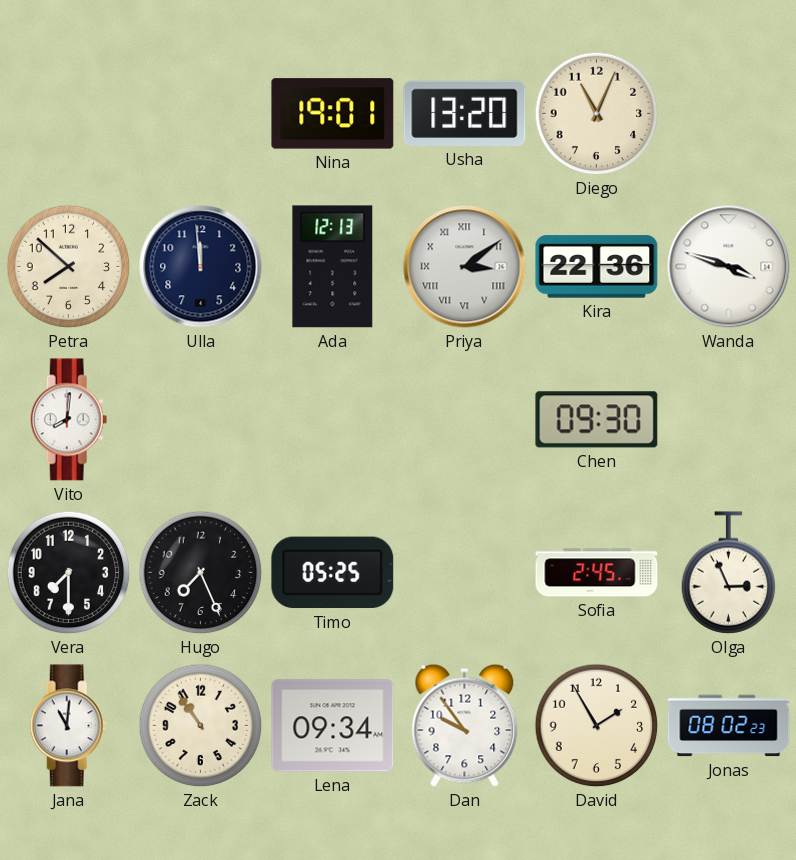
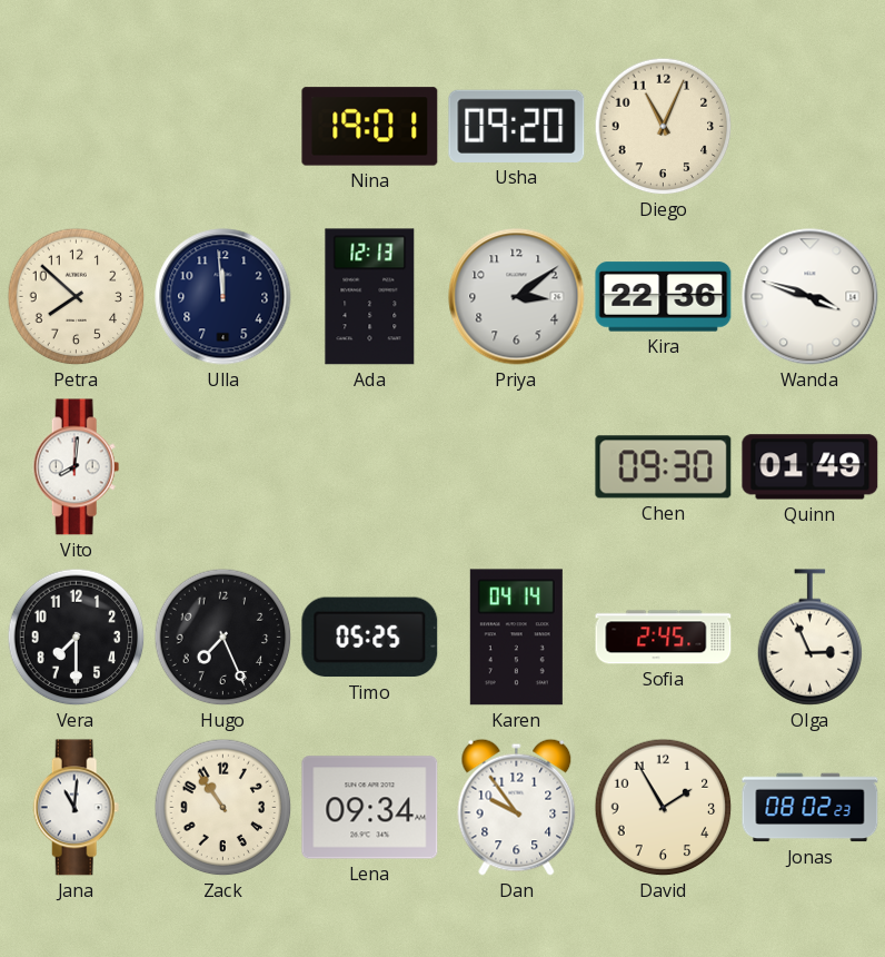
Usha: 13:20 -> 09:20
Priya numerals: Roman -> Arabic
Quinn: none -> 01:49
Karen: none -> 04:14
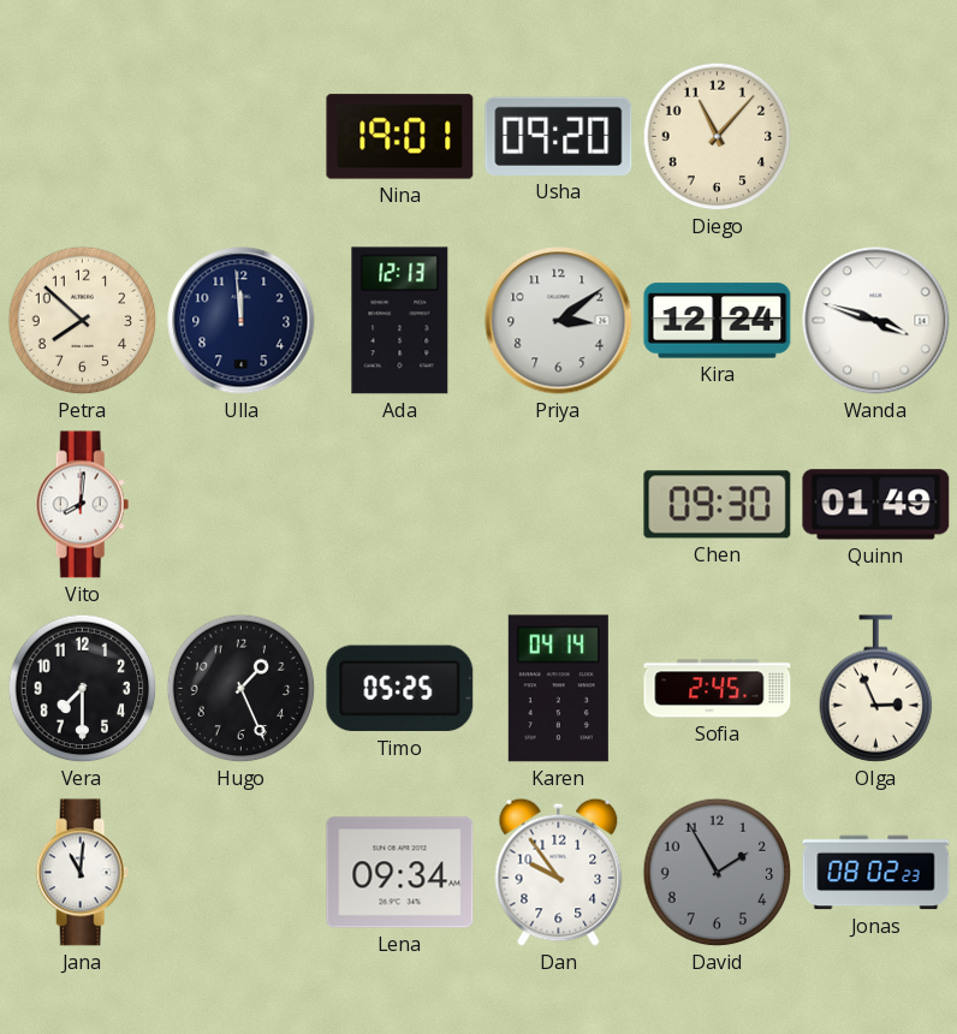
Diego: 11:04 -> 11:07
Kira: 22:36 -> 12:24
Hugo: 7:26 -> 1:26
Zack: 10:54 -> none
David dial: cream -> grey
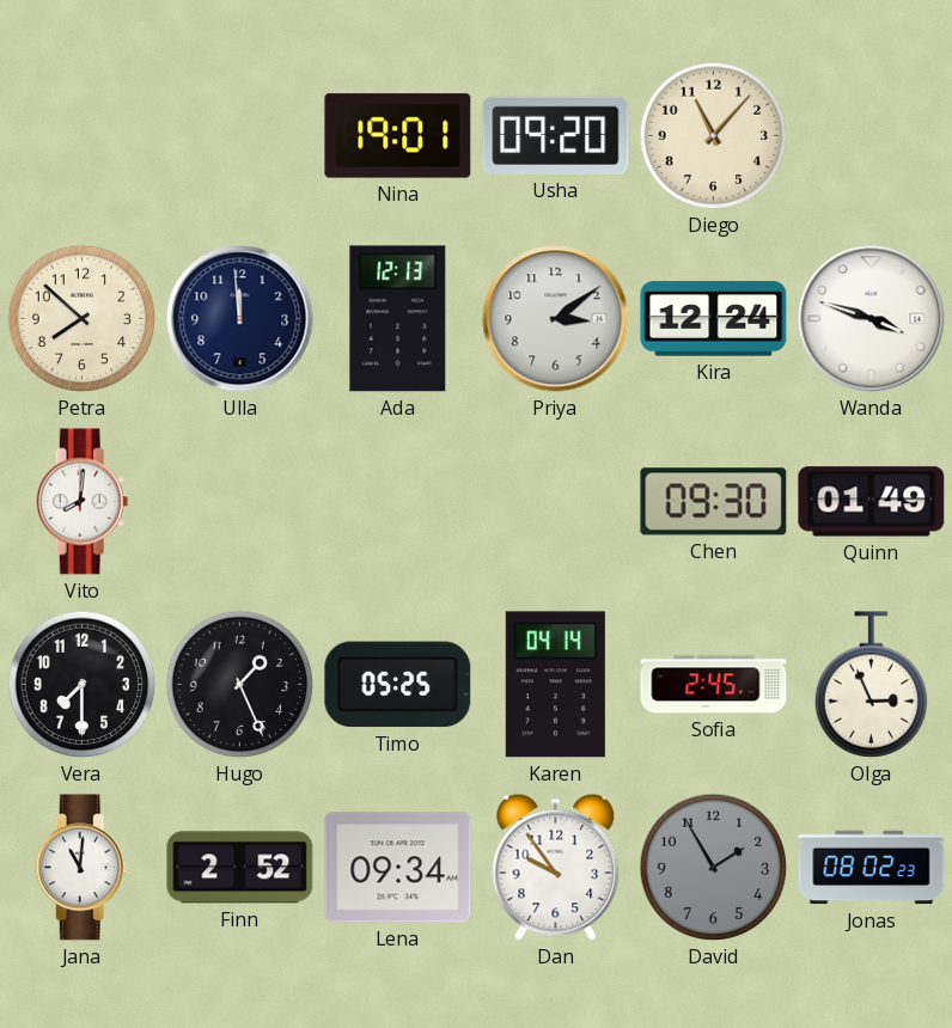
Finn: none -> 2:52
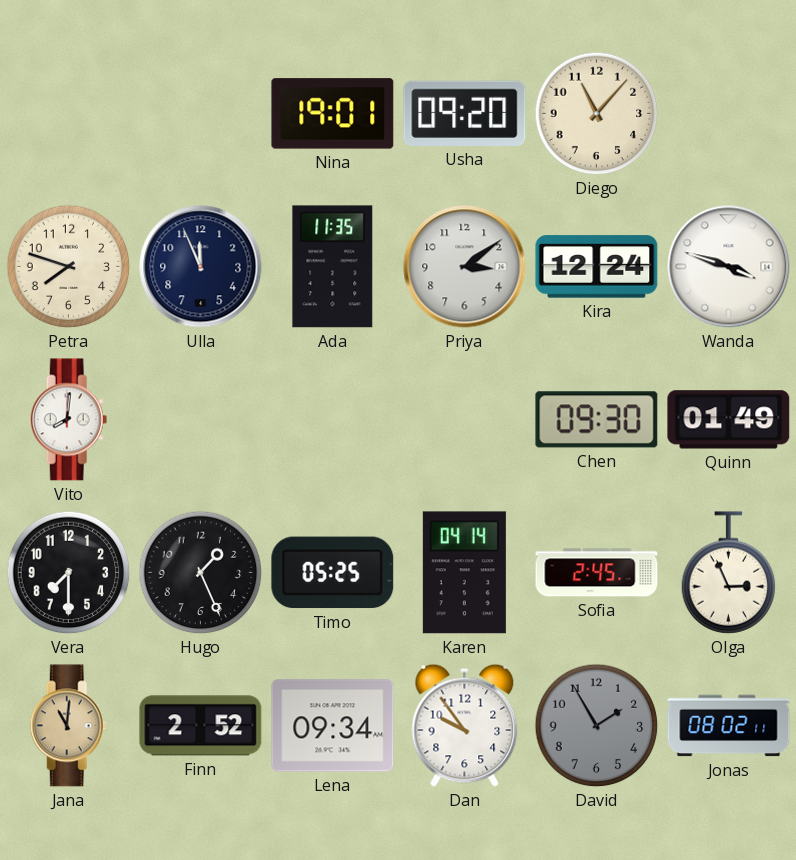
Petra: 7:52 -> 7:48
Ulla: 11:59 -> 11:56
Ada: 12:13 -> 11:35
Jana dial: white -> champagne
Jonas: 08:02:23 -> 08:02:11
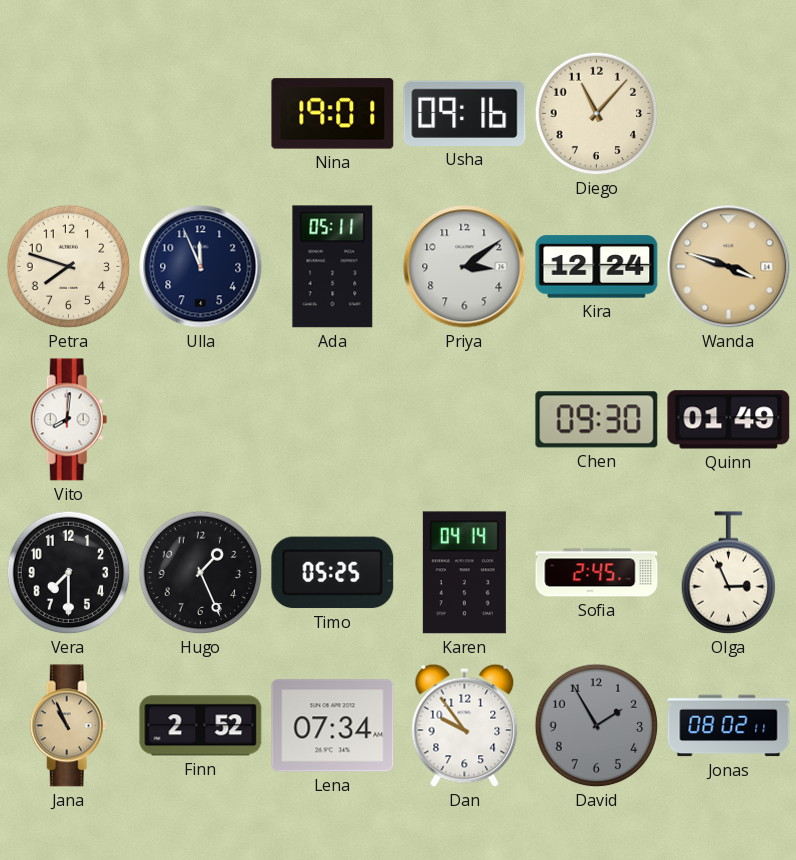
Usha: 09:20 -> 09:16
Ada: 11:35 -> 05:11
Wanda dial: white -> champagne
Jana: 11:01 -> 10:56
Lena: 09:34 -> 07:34
